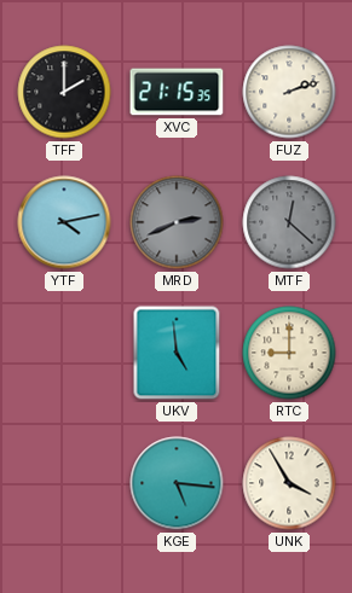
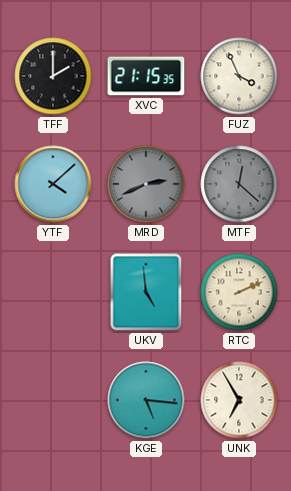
FUZ: 2:12 -> 3:56
YTF: 4:13 -> 4:08
RTC: 9:00 -> 2:11
UNK: 3:55 -> 6:55
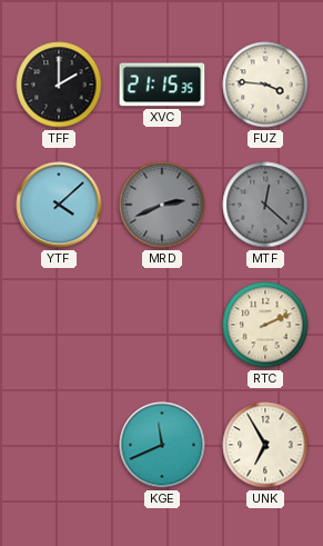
FUZ: 3:56 -> 3:46
UKV: 4:59 -> none
KGE: 5:16 -> 11:41
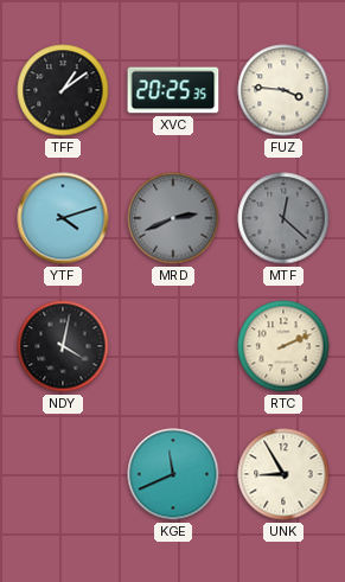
TFF: 2:00 -> 1:09
XVC: 21:15 -> 20:25
YTF: 4:08 -> 4:12
NDY: none -> 4:02
UNK: 6:55 -> 8:55
